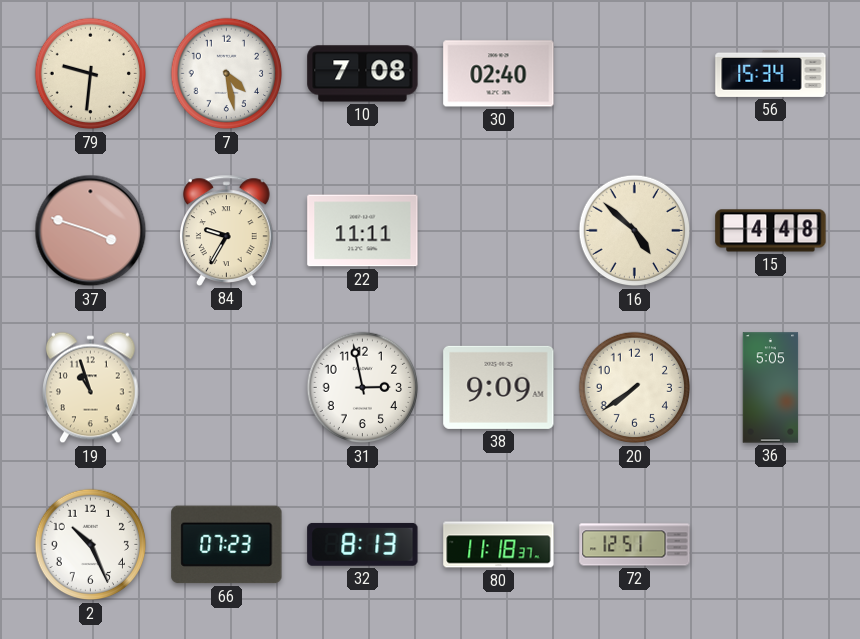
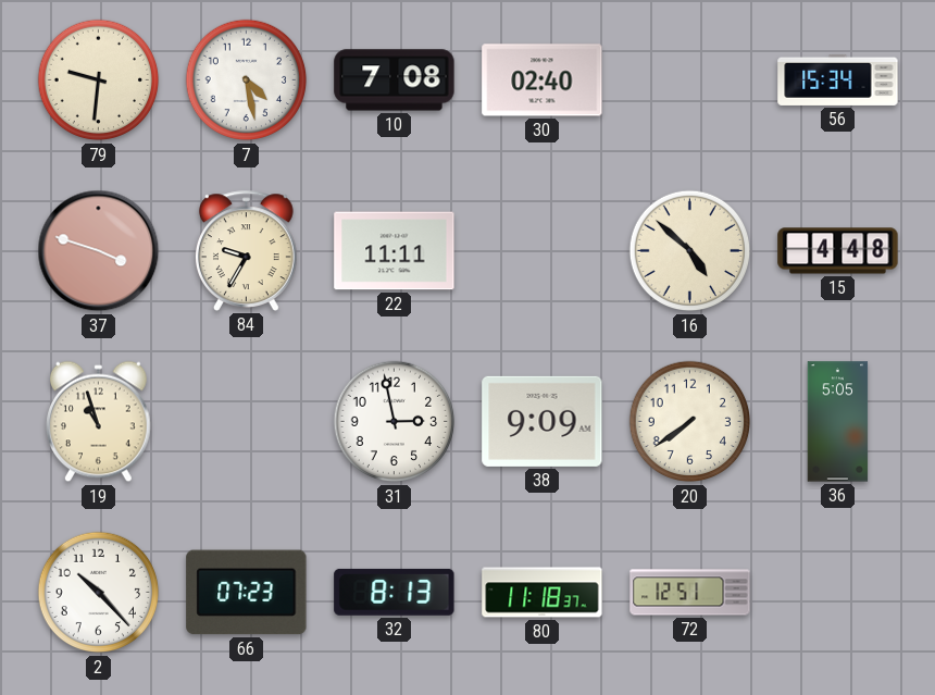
2: 10:26 -> 10:23
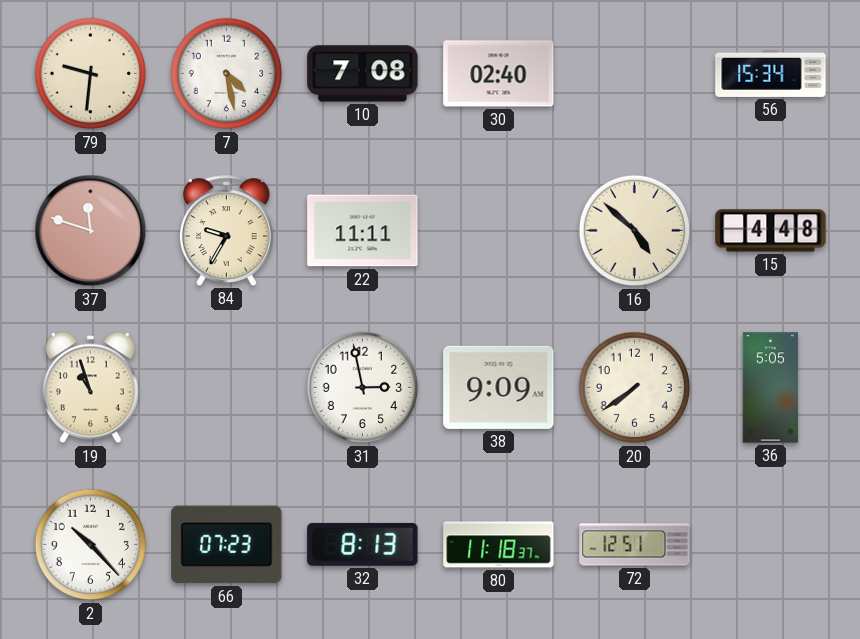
37: 3:48 -> 11:48
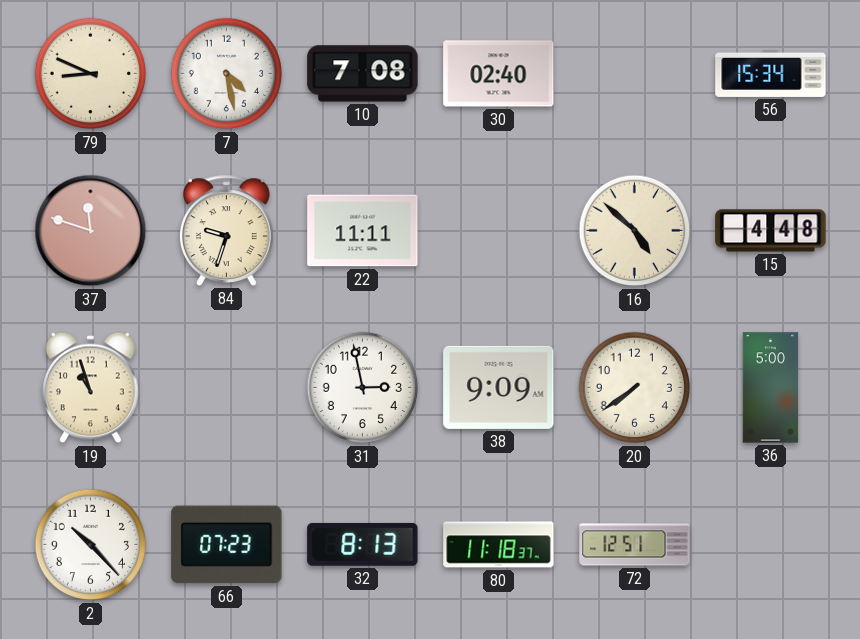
79: 9:31 -> 8:49
84: 9:35 -> 9:33
36: 5:05 -> 5:00
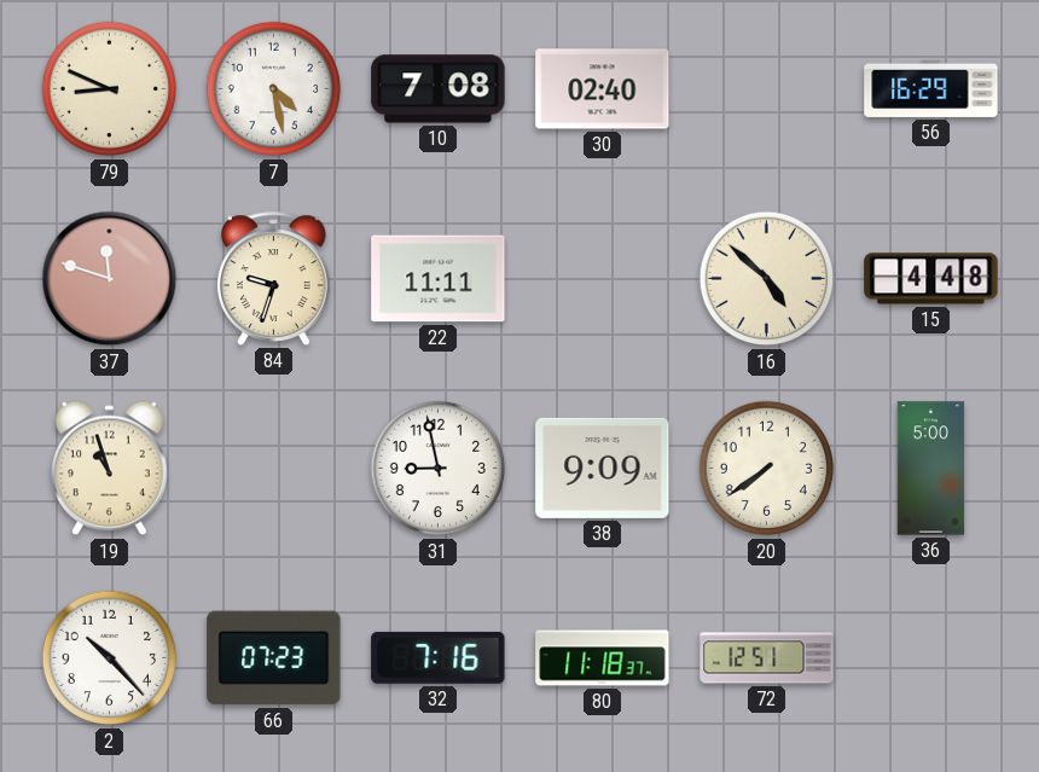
56: 15:34 -> 16:29
31: 2:58 -> 8:58
32: 8:13 -> 7:16
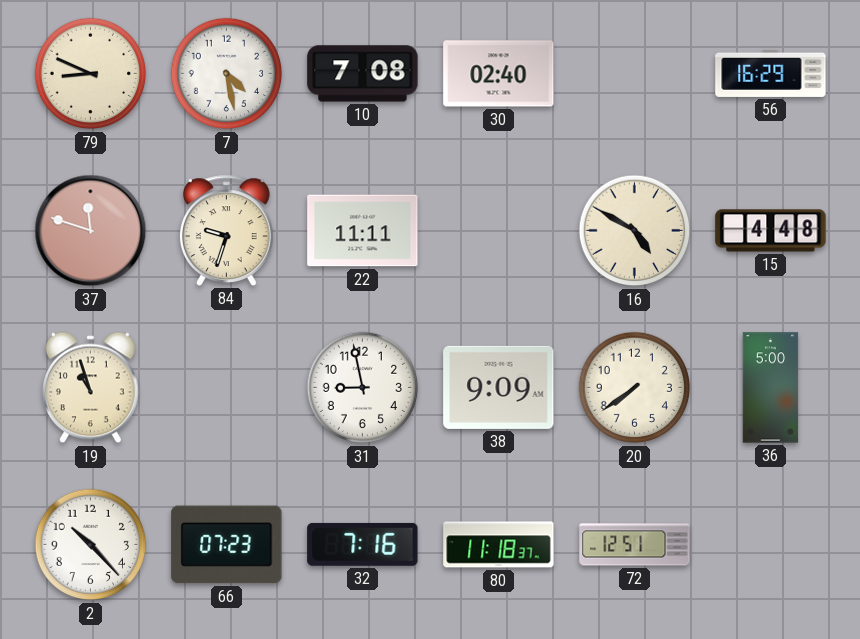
16: 4:52 -> 4:50
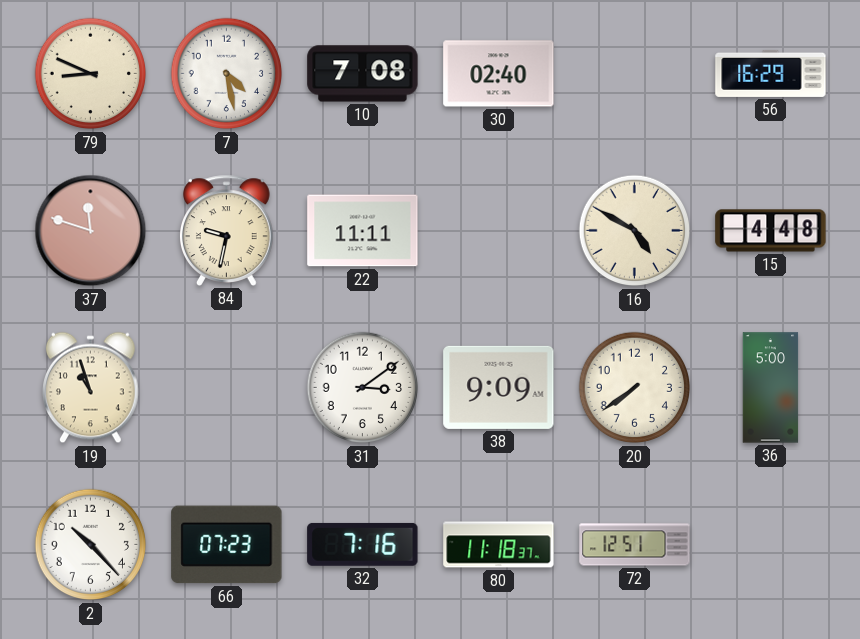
84: 9:33 -> 9:32
31: 8:58 -> 3:09
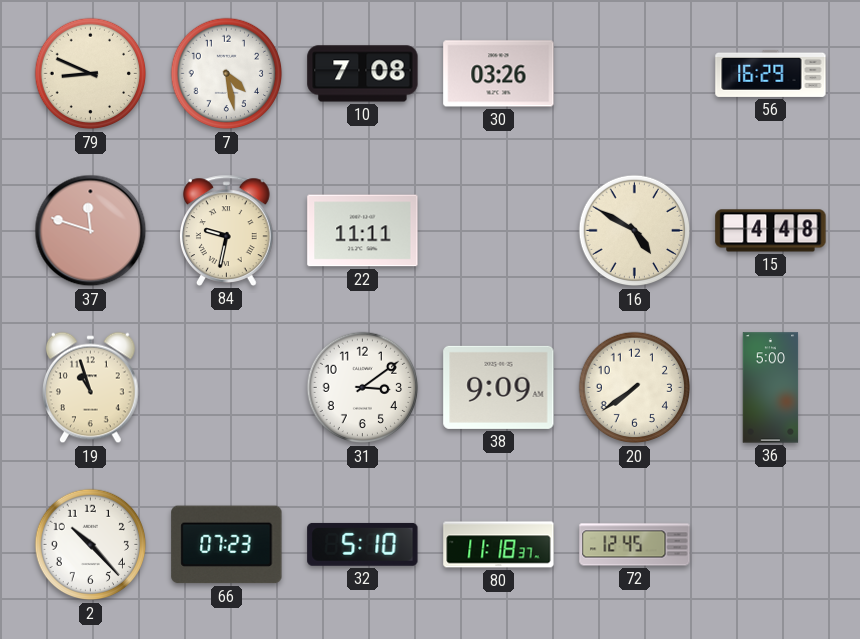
30: 02:40 -> 03:26
32: 7:16 -> 5:10
72: 12:51 -> 12:45
